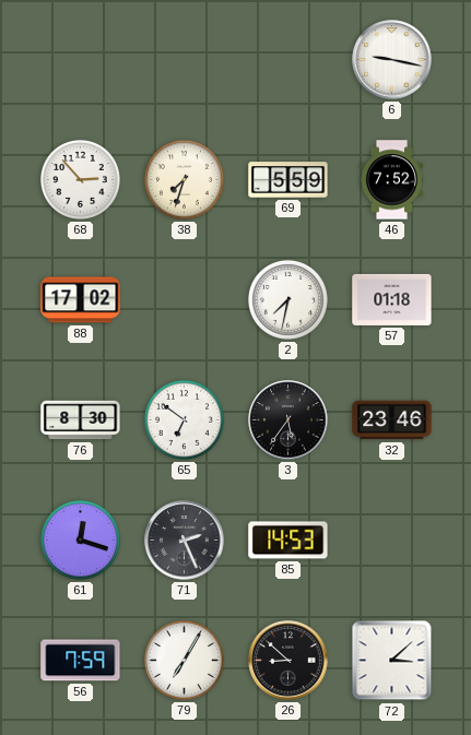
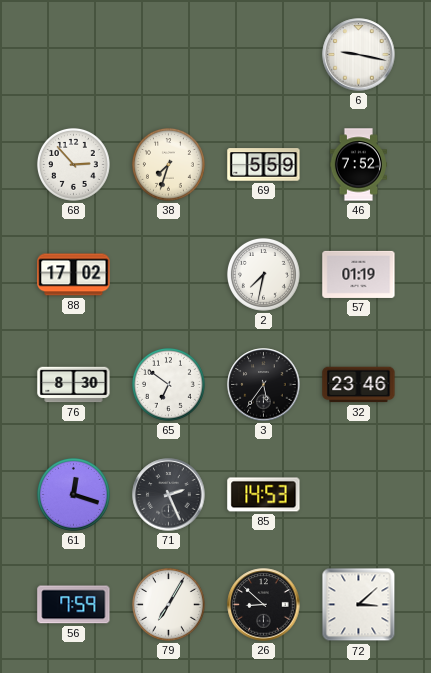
57: 01:18 -> 01:19
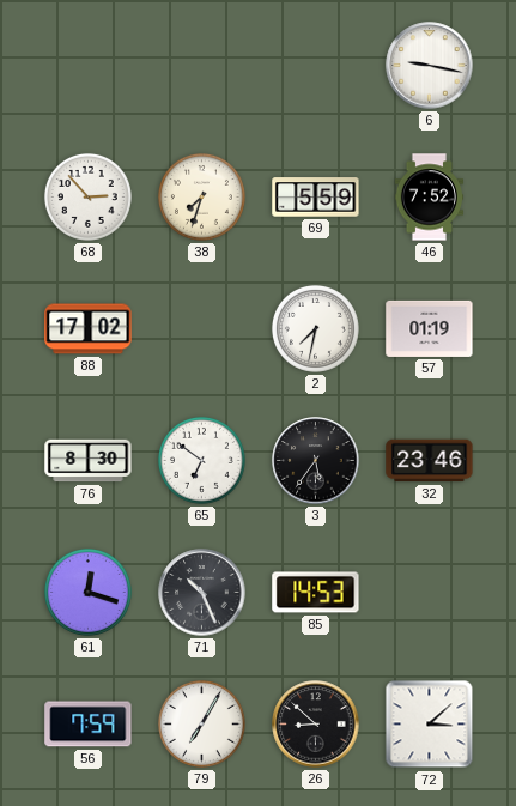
71: 2:26 -> 10:26
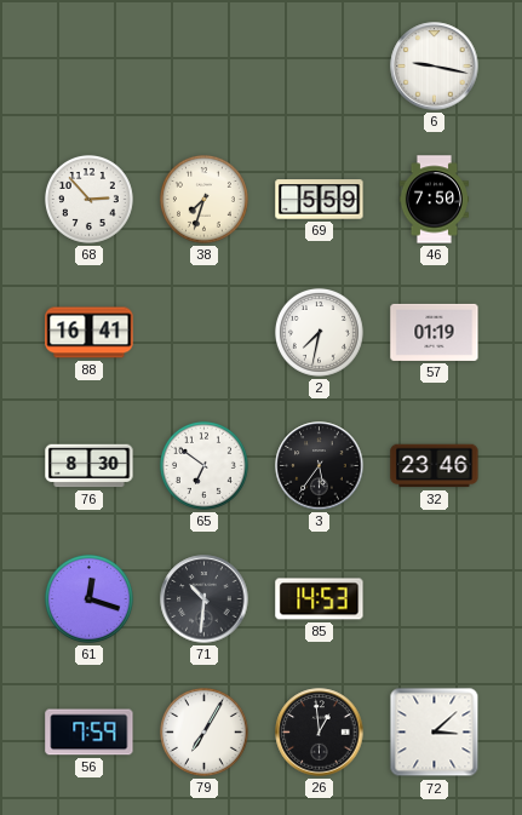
46: 7:52 -> 7:50
88: 17:02 -> 16:41
71: 10:26 -> 10:31
26: 8:52 -> 12:59
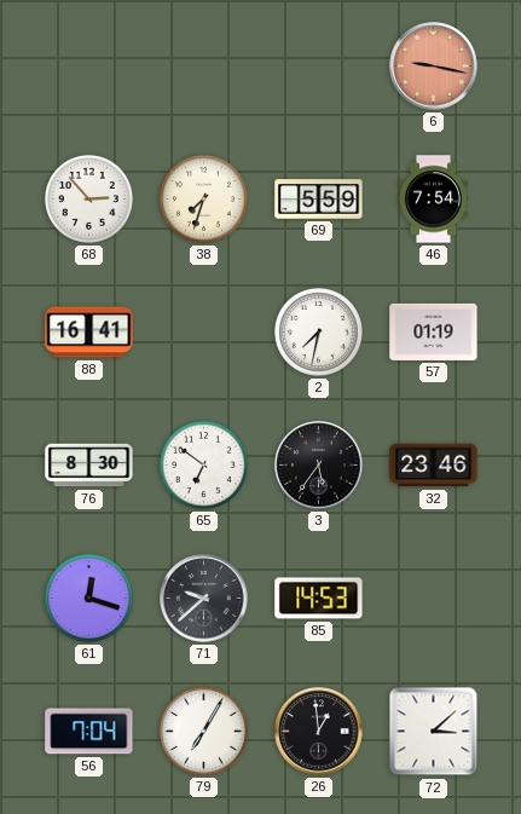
6 dial: white -> salmon
46: 7:50 -> 7:54
71: 10:31 -> 9:38
56: 7:59 -> 7:04
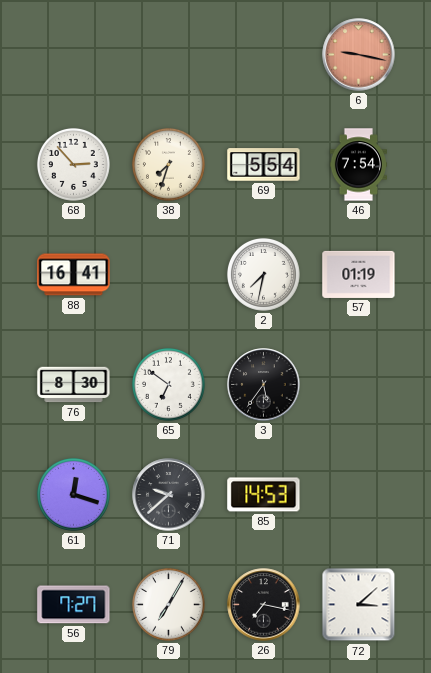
69: 5:59 -> 5:54
32: 23:46 -> none
56: 7:04 -> 7:27
26: 12:59 -> 7:17
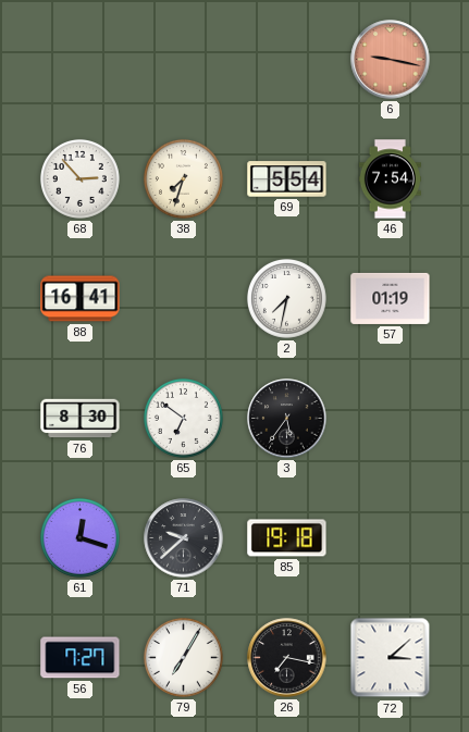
85: 14:53 -> 19:18
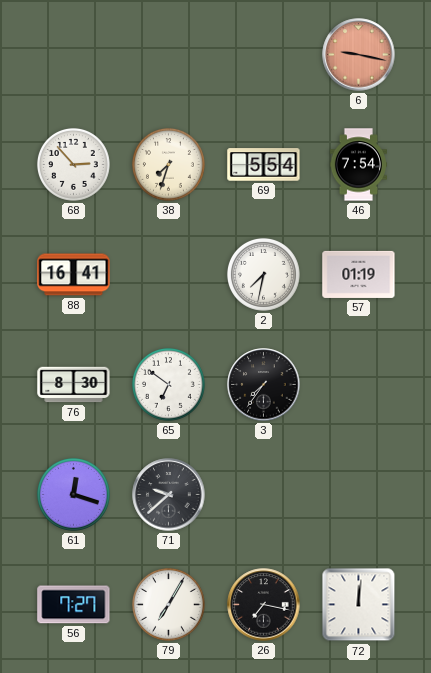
3: 5:36 -> 7:36
85: 19:18 -> none
72: 3:08 -> 12:01
